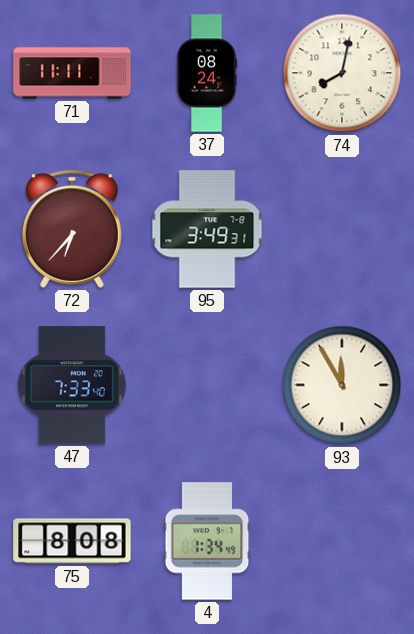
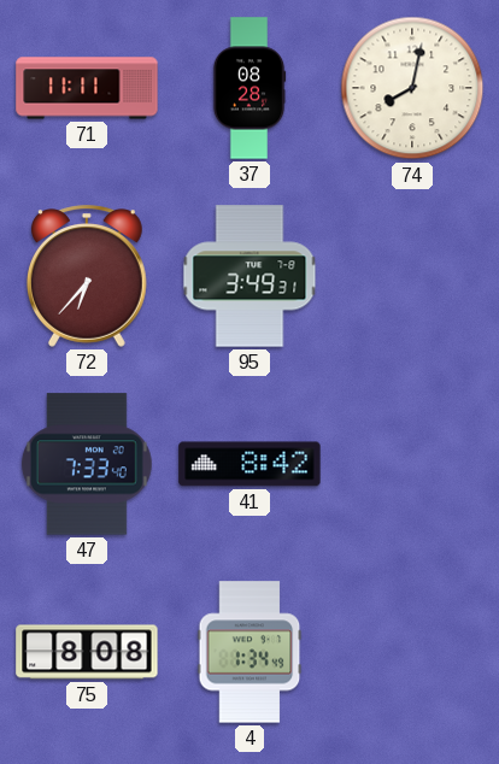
37: 08:24 -> 08:28
41: none -> 8:42
93: 11:55 -> none
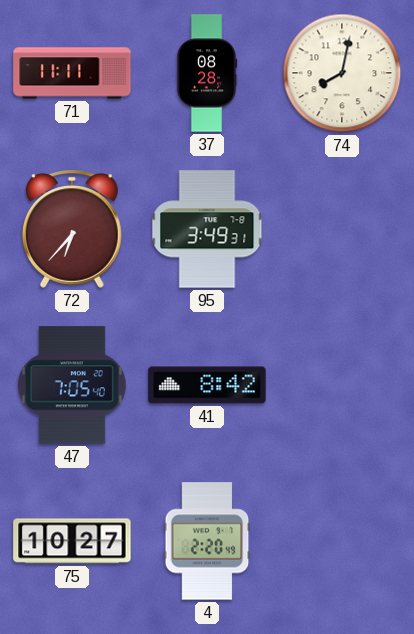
47: 7:33 -> 7:05
75: 8:08 -> 10:27
4: 1:34 -> 2:20
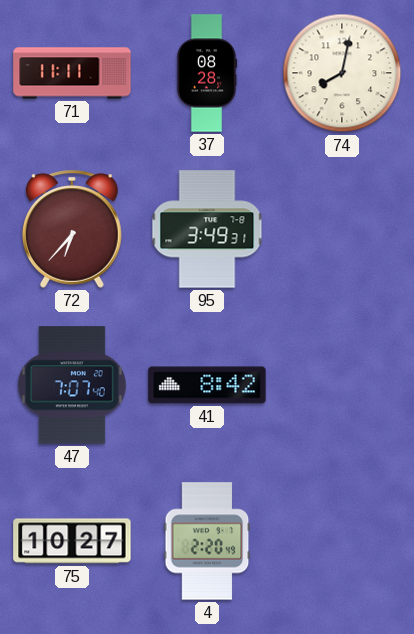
47: 7:05 -> 7:07
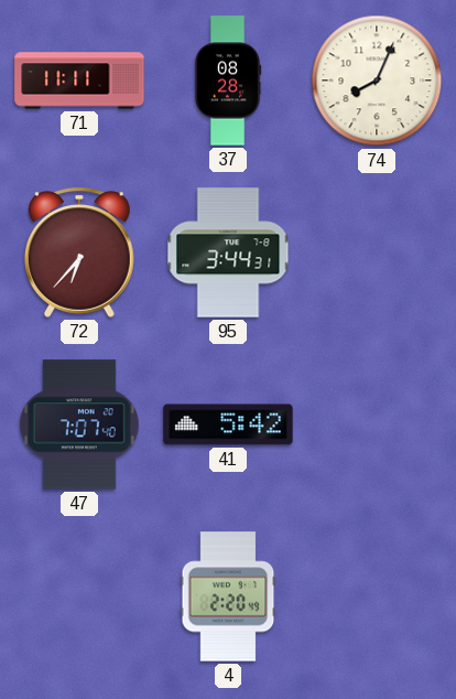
74: 8:02 -> 8:04
95: 3:49 -> 3:44
41: 8:42 -> 5:42
75: 10:27 -> none
